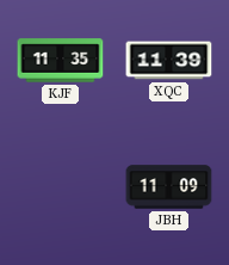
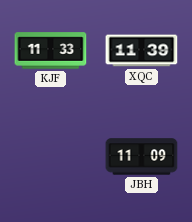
KJF: 11:35 -> 11:33
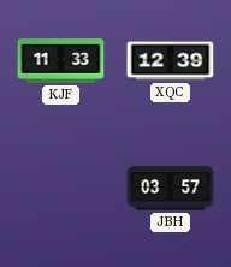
XQC: 11:39 -> 12:39
JBH: 11:09 -> 03:57
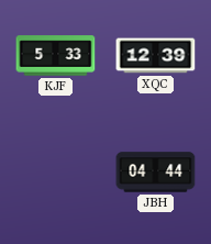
KJF: 11:33 -> 5:33
JBH: 03:57 -> 04:44
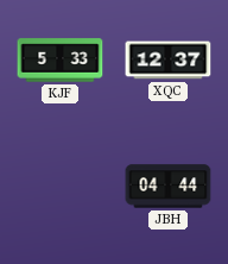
XQC: 12:39 -> 12:37
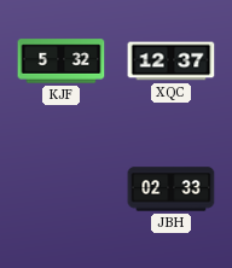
KJF: 5:33 -> 5:32
JBH: 04:44 -> 02:33
